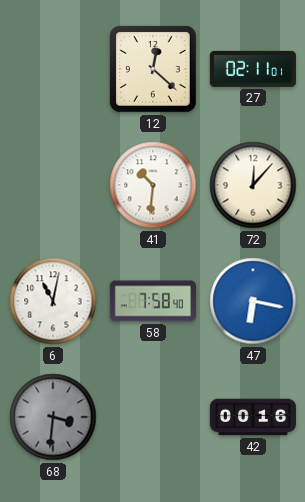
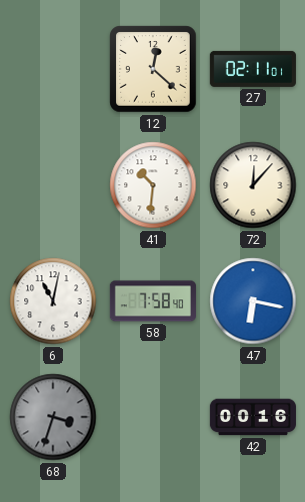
68: 3:31 -> 3:33
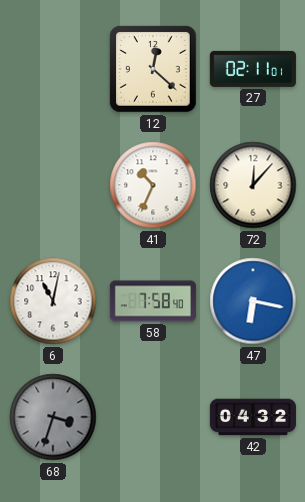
41: 10:31 -> 10:34
42: 00:16 -> 04:32
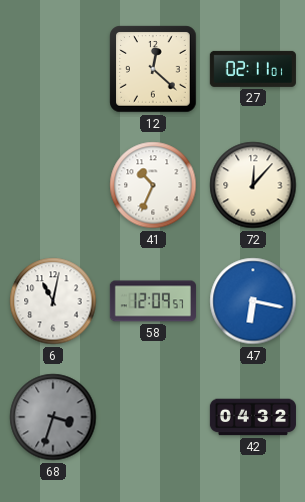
58: 7:58 -> 12:09
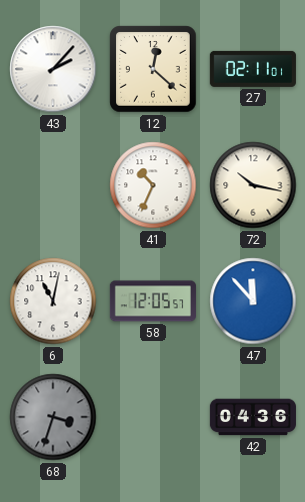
43: none -> 2:07
72: 12:07 -> 10:17
58: 12:09 -> 12:05
47: 6:17 -> 11:53
42: 04:32 -> 04:36
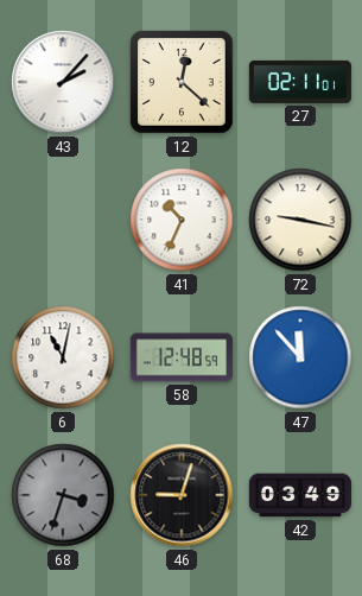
72: 10:17 -> 9:17
58: 12:05 -> 12:48
46: none -> 9:03
42: 04:36 -> 03:49
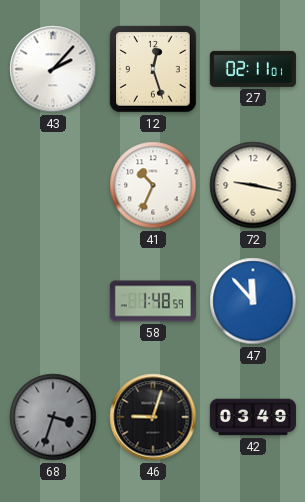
12: 12:22 -> 12:27
6: 11:02 -> none
58: 12:48 -> 1:48
